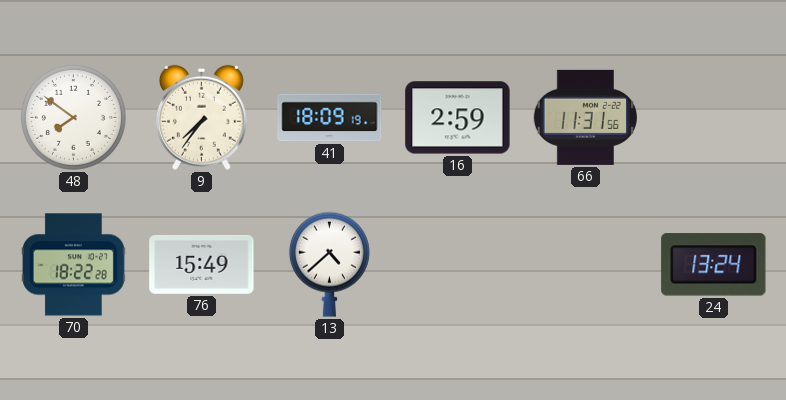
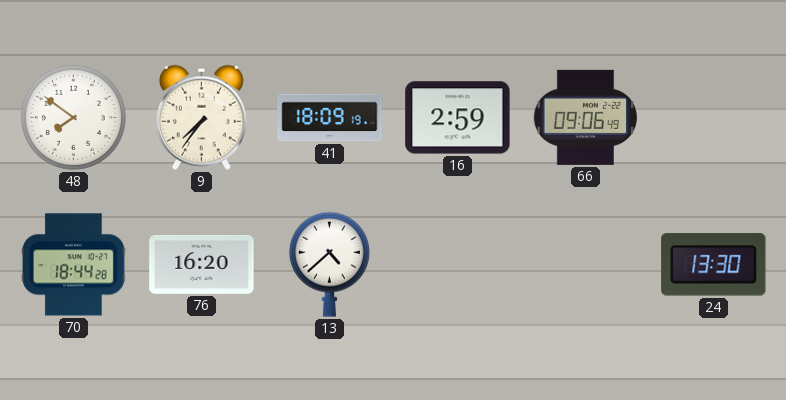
66: 11:31 -> 09:06
70: 18:22 -> 18:44
76: 15:49 -> 16:20
24: 13:24 -> 13:30
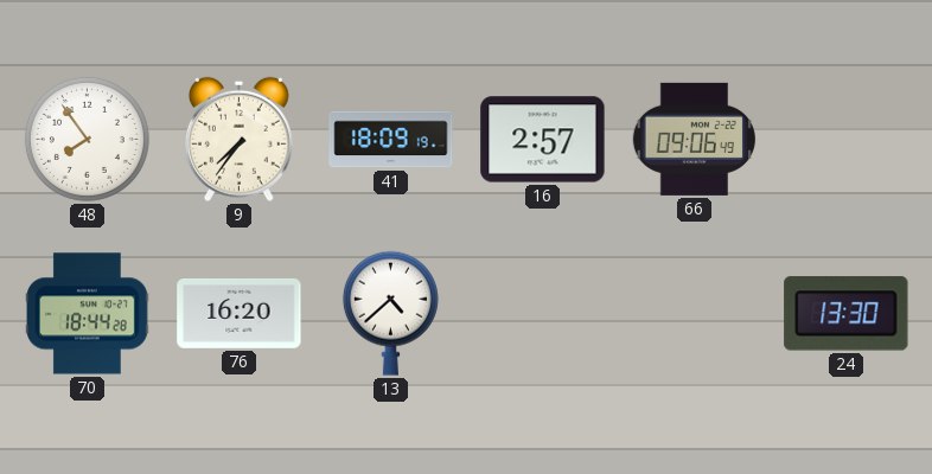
48: 7:51 -> 7:54
16: 2:59 -> 2:57
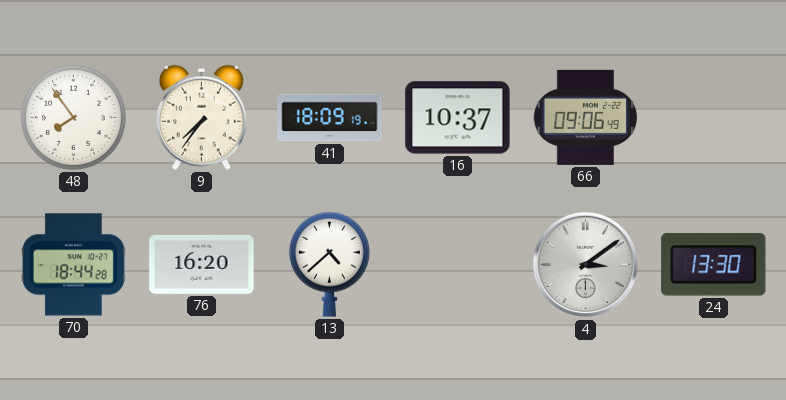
16: 2:57 -> 10:37
4: none -> 3:09
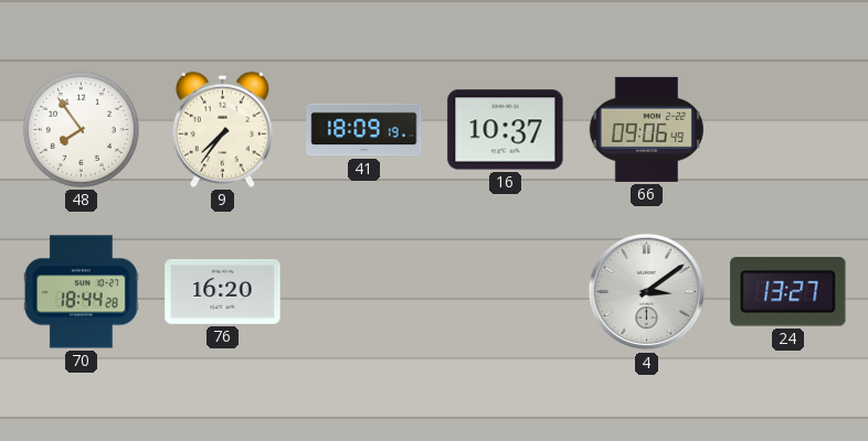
13: 4:38 -> none
24: 13:30 -> 13:27
